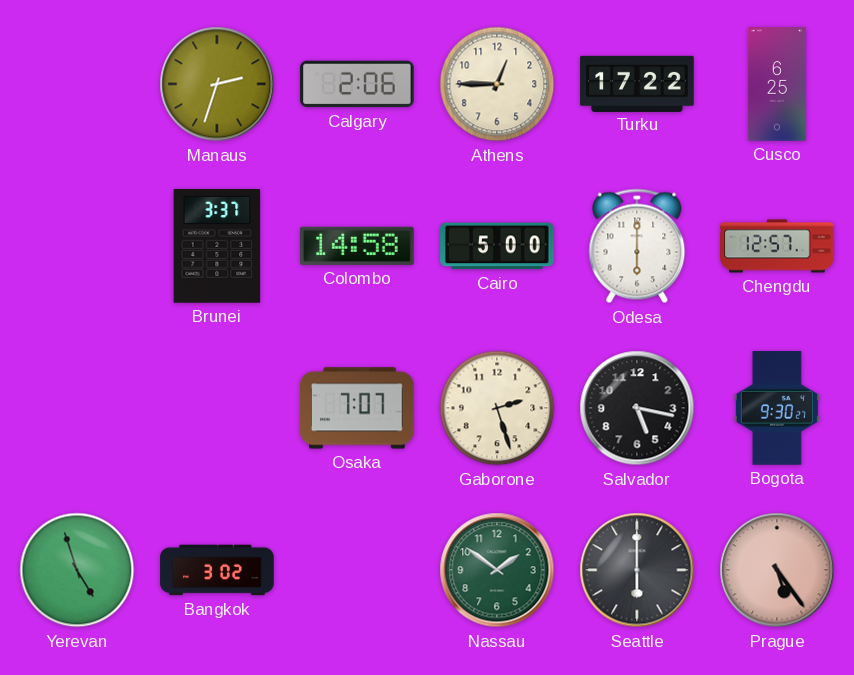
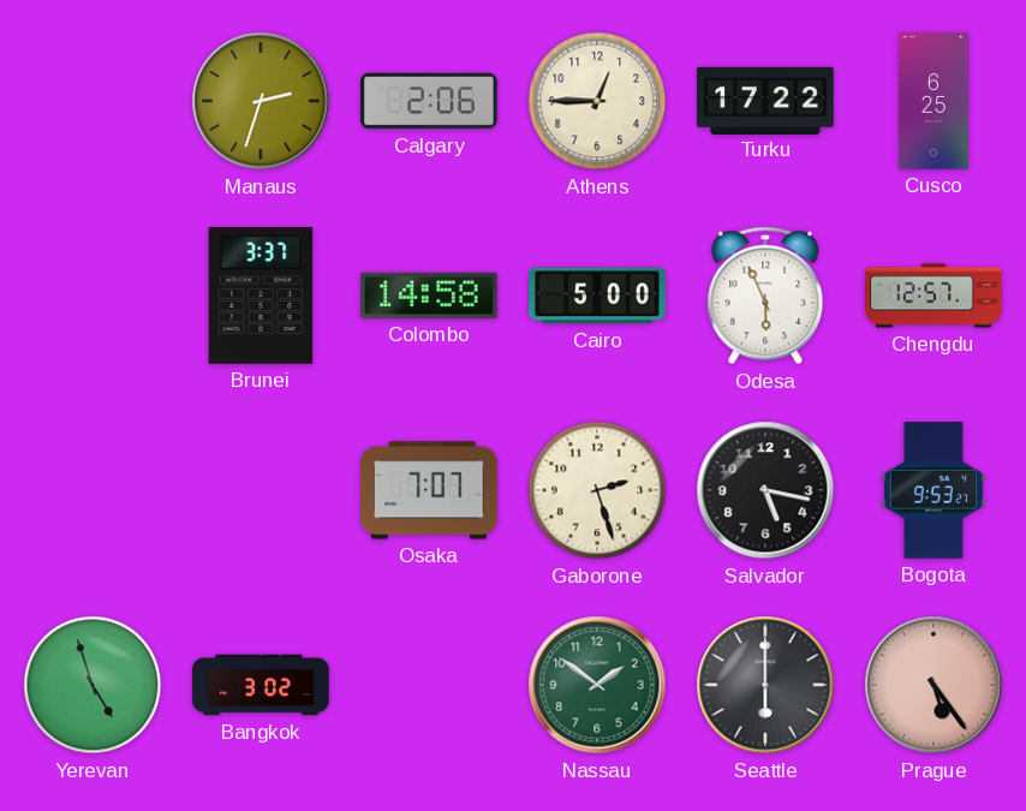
Odesa: 6:00 -> 5:56
Bogota: 9:30 -> 9:53
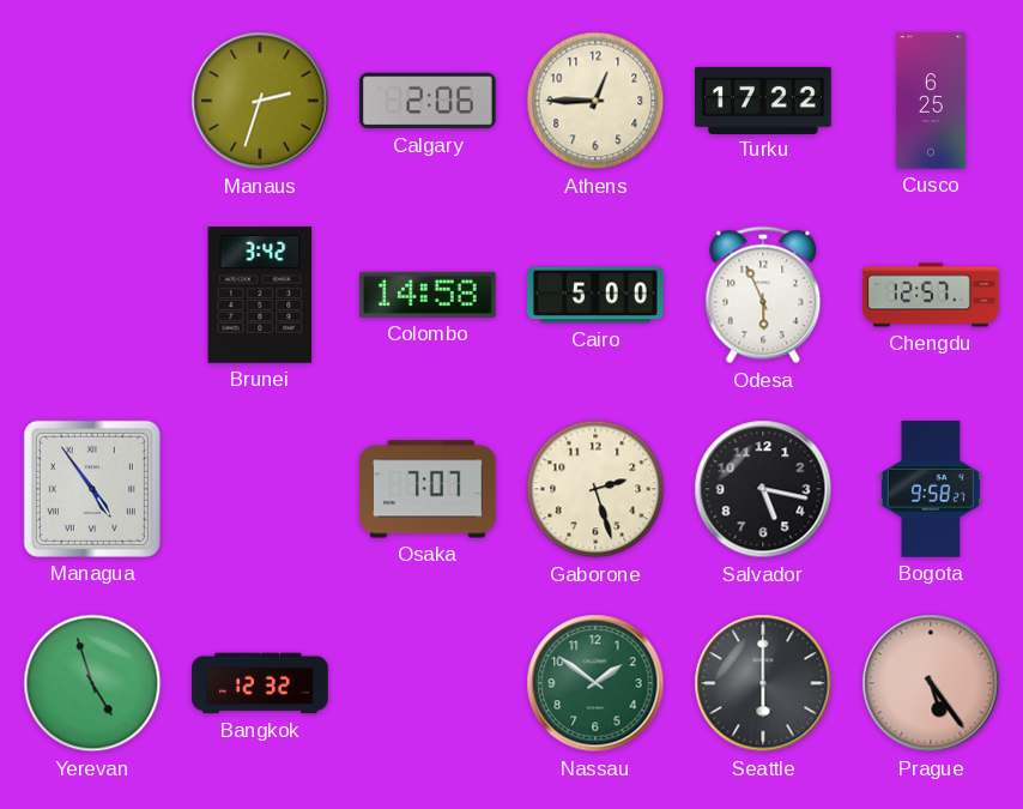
Brunei: 3:37 -> 3:42
Managua: none -> 4:54
Bogota: 9:53 -> 9:58
Bangkok: 3:02 -> 12:32
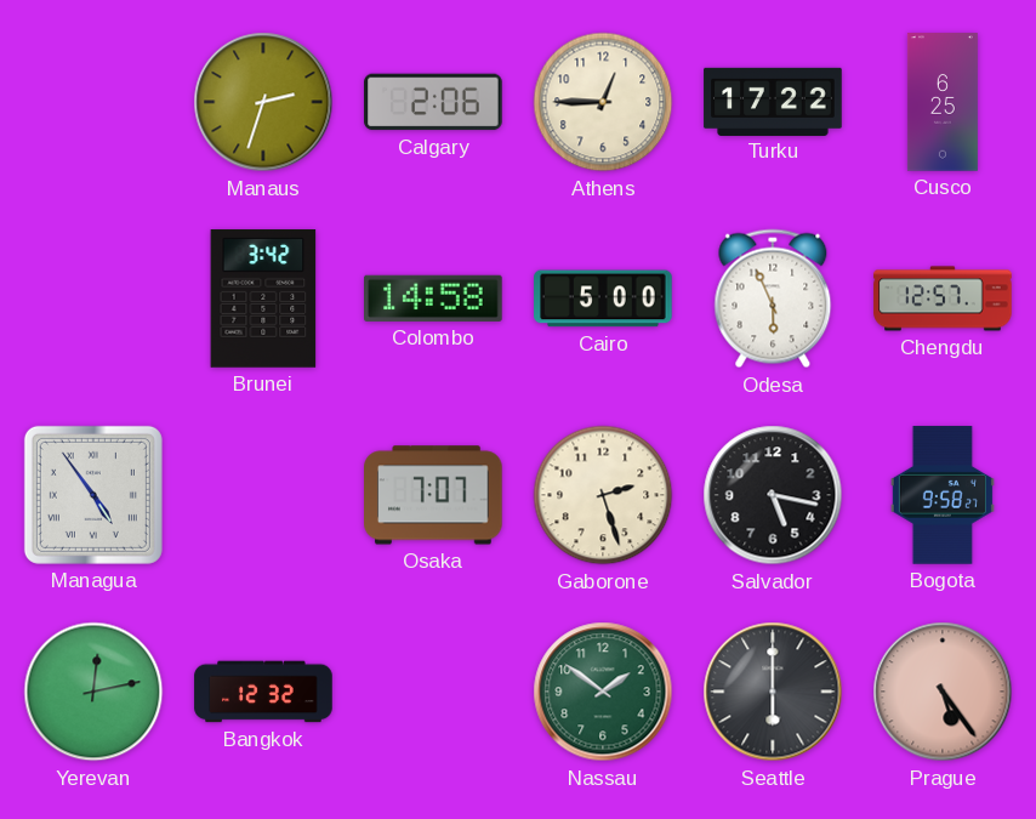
Yerevan: 4:57 -> 12:13
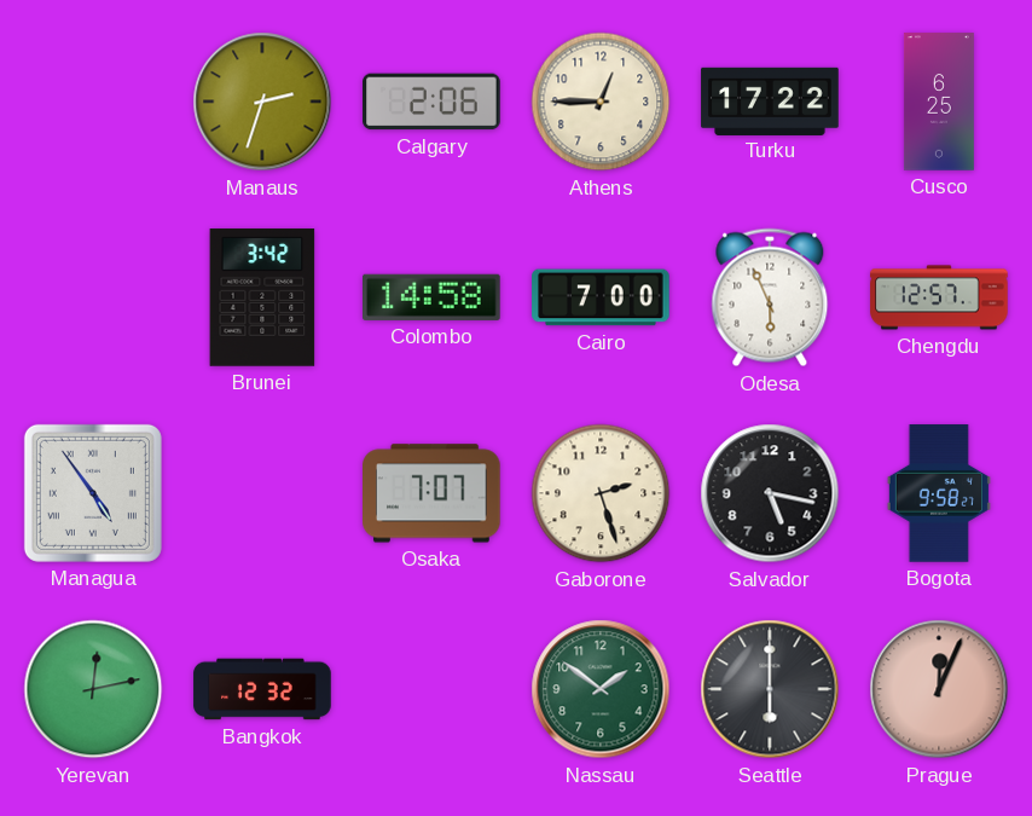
Cairo: 5:00 -> 7:00
Prague: 5:24 -> 12:04
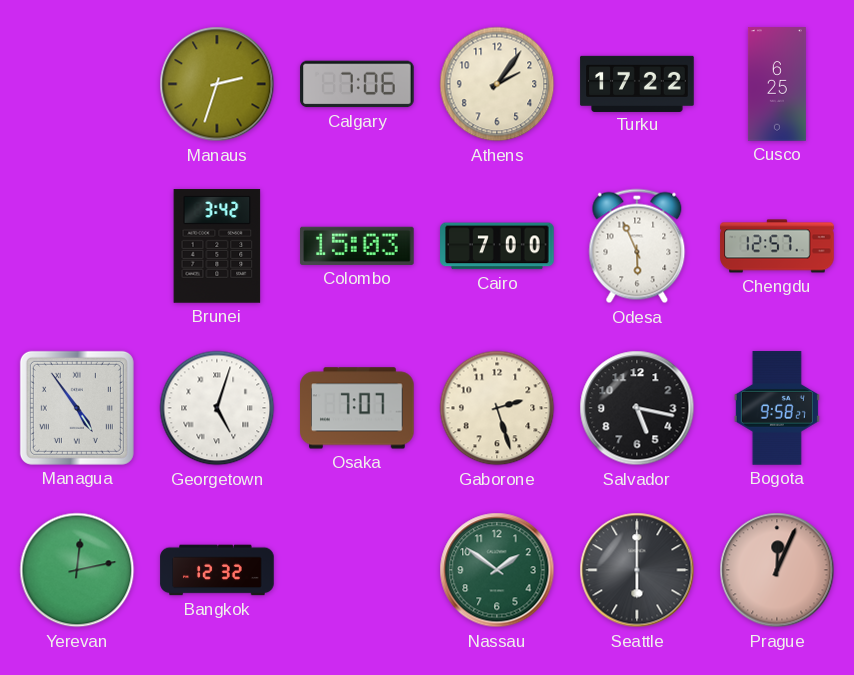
Calgary: 2:06 -> 7:06
Athens: 12:45 -> 2:06
Colombo: 14:58 -> 15:03
Georgetown: none -> 5:03
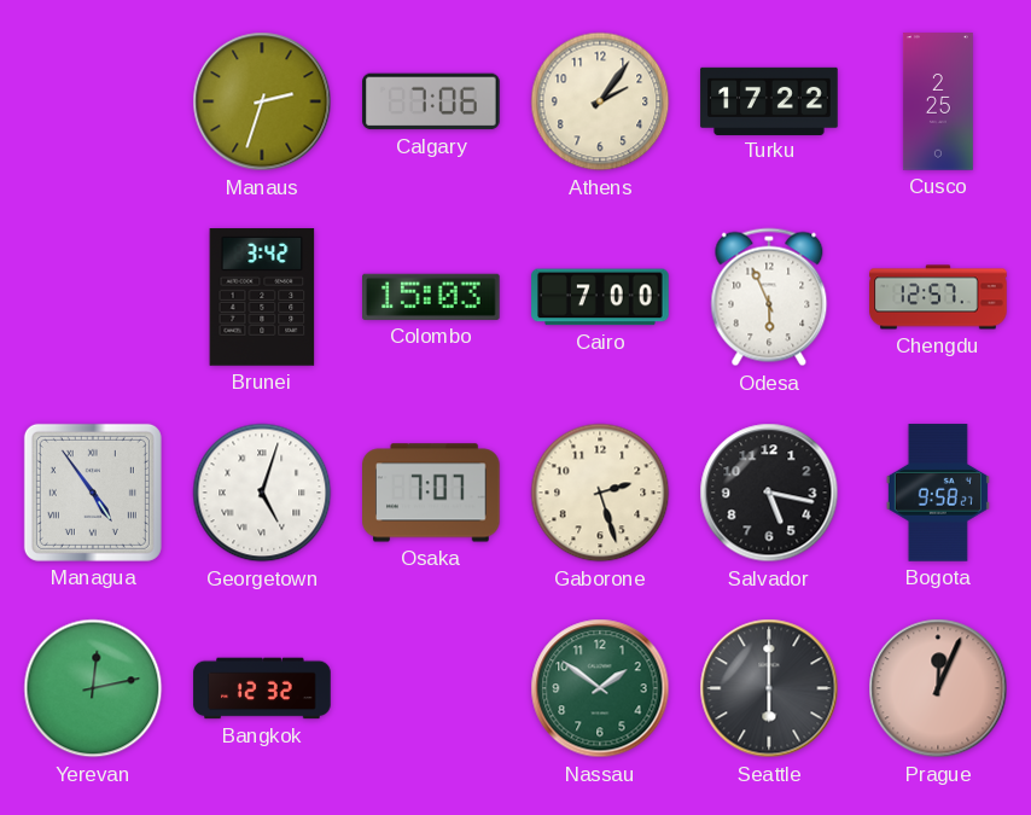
Cusco: 6:25 -> 2:25
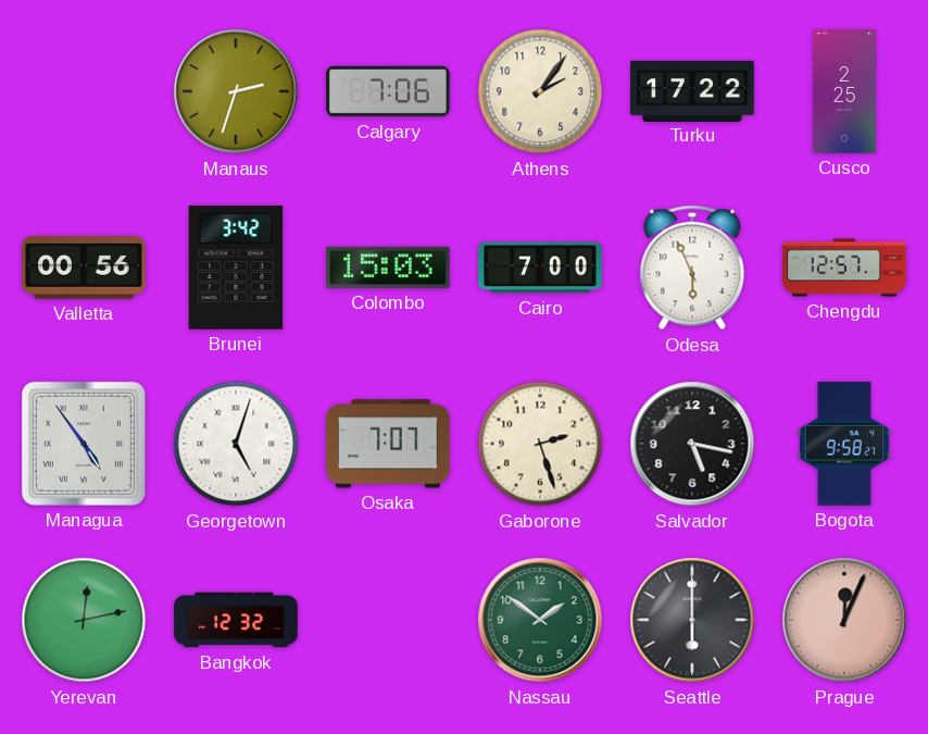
Valletta: none -> 00:56
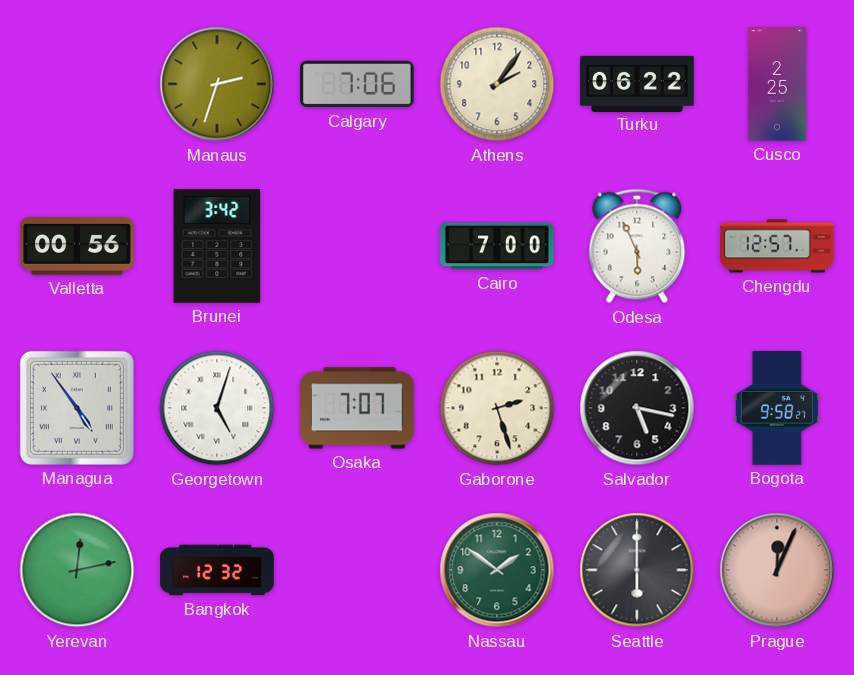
Turku: 17:22 -> 06:22
Colombo: 15:03 -> none
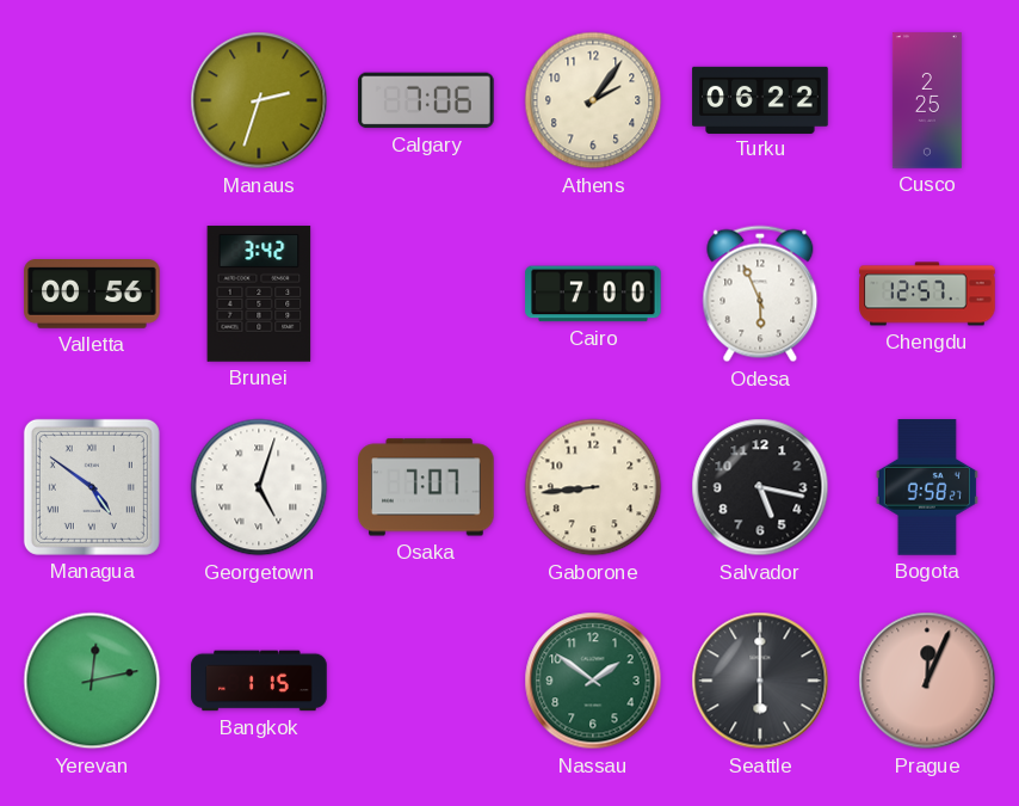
Managua: 4:54 -> 4:51
Gaborone: 2:27 -> 8:44
Bangkok: 12:32 -> 1:15
